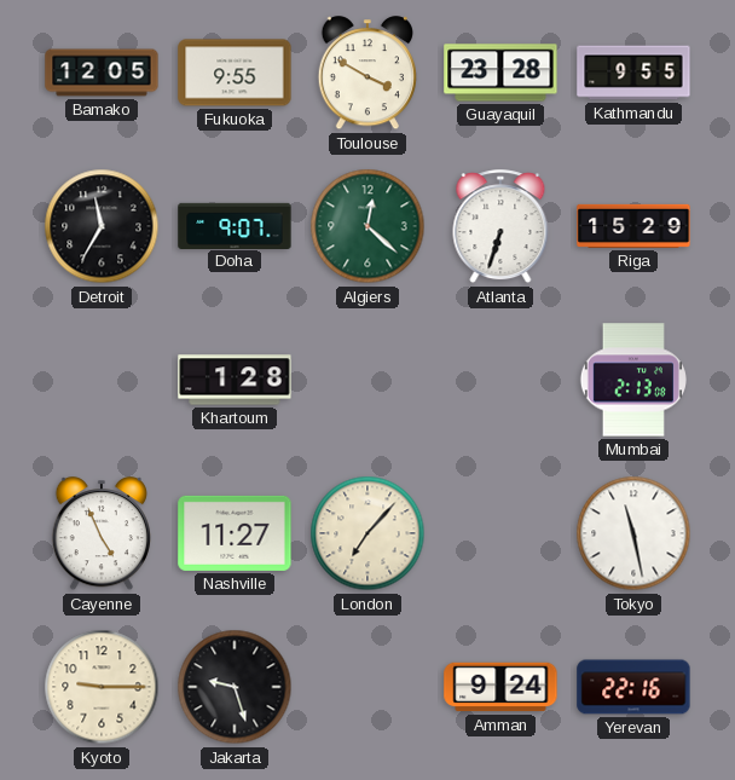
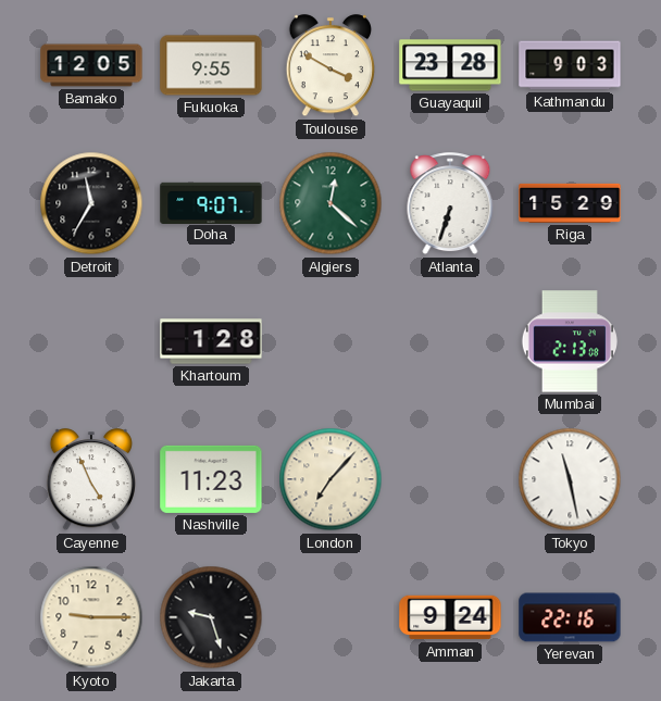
Kathmandu: 9:55 -> 9:03
Nashville: 11:27 -> 11:23
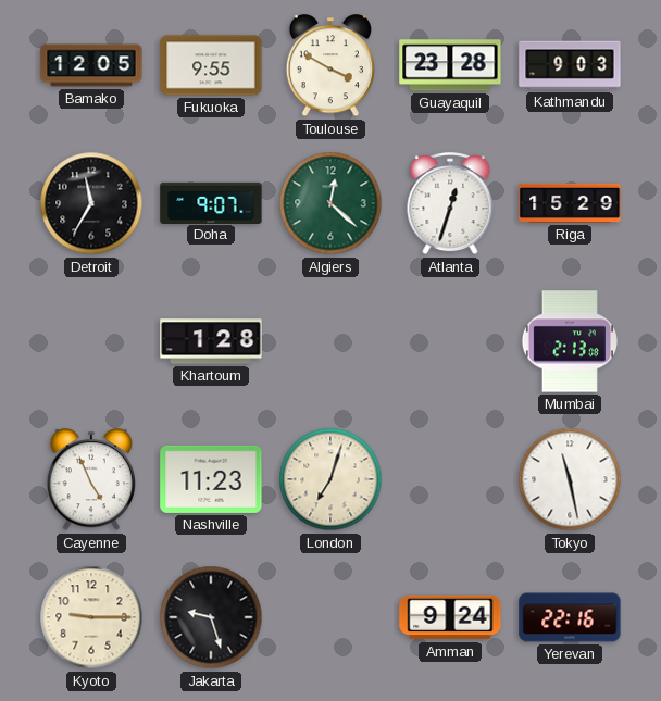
Atlanta: 6:33 -> 12:33
London: 7:07 -> 7:03
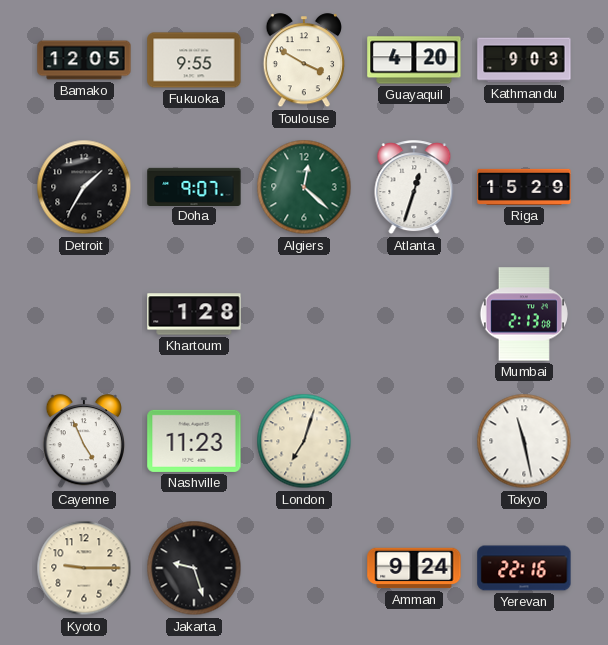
Guayaquil: 23:28 -> 4:20
Detroit: 11:35 -> 1:35
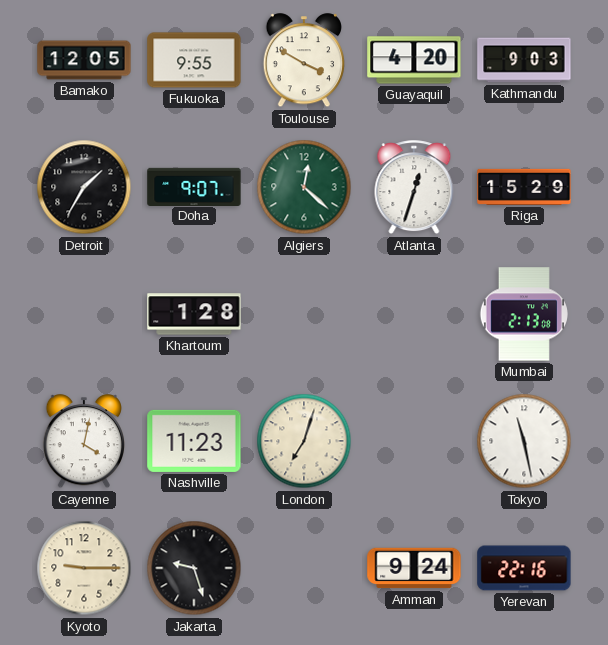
Cayenne: 4:56 -> 4:02
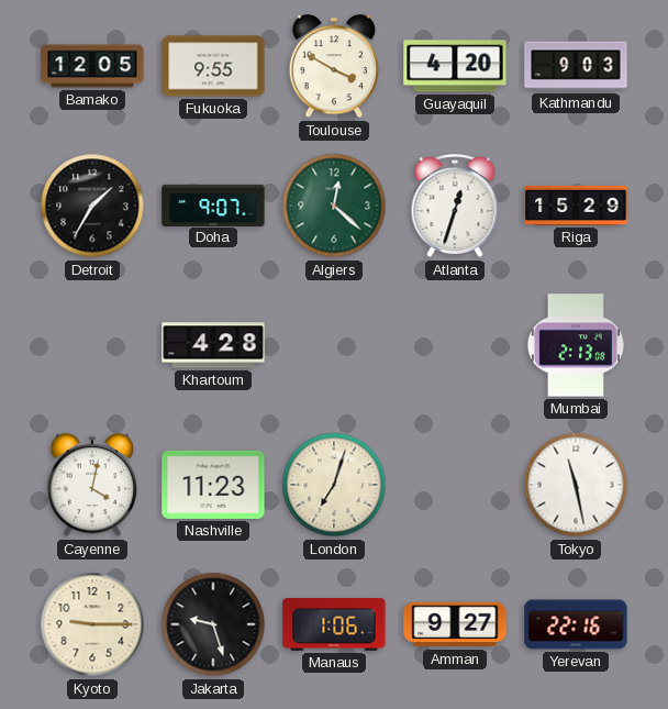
Khartoum: 1:28 -> 4:28
Manaus: none -> 1:06
Amman: 9:24 -> 9:27
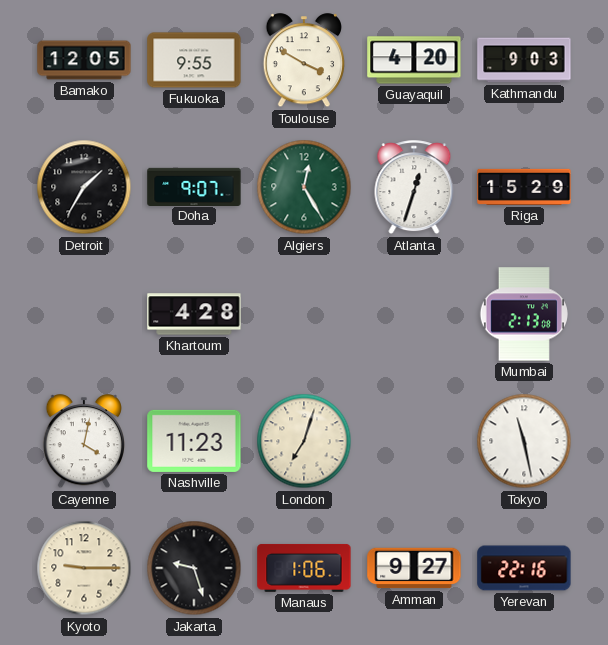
Algiers: 12:22 -> 12:25
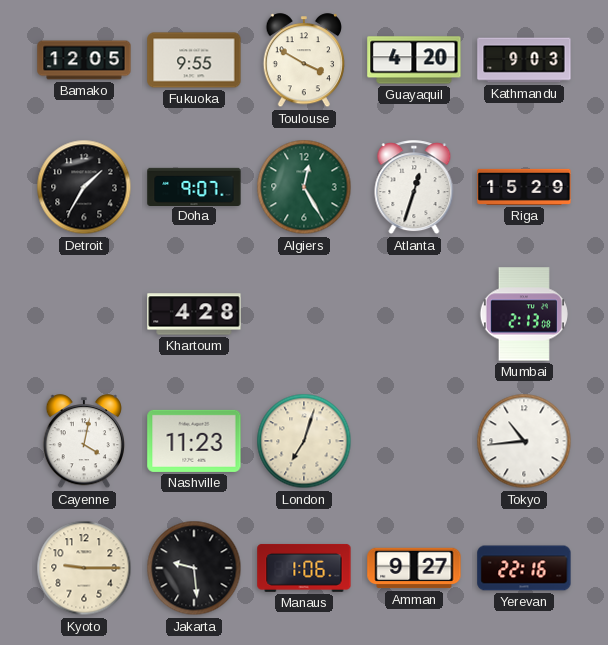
Tokyo: 11:28 -> 10:44
Jakarta: 9:27 -> 9:29
